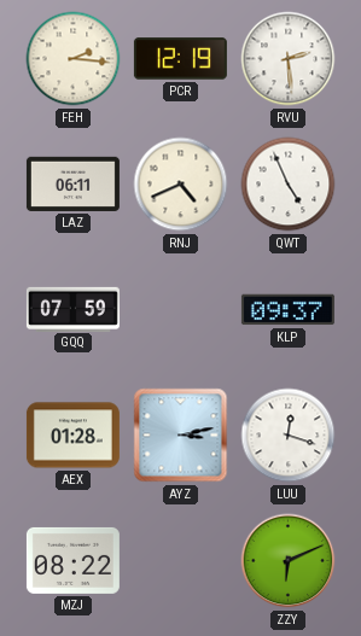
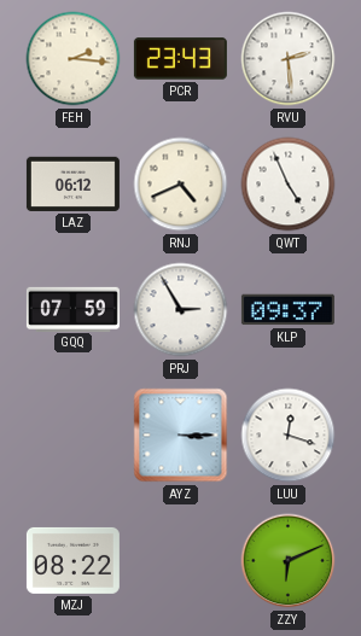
PCR: 12:19 -> 23:43
LAZ: 06:11 -> 06:12
PRJ: none -> 2:55
AEX: 01:28 -> none
AYZ: 3:13 -> 3:15
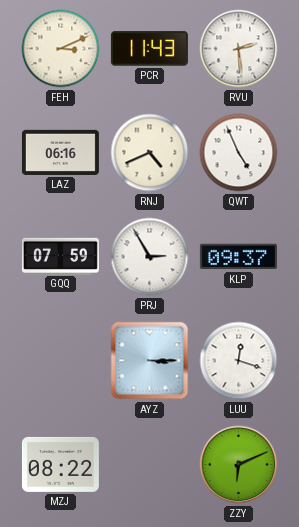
FEH: 2:16 -> 3:11
PCR: 23:43 -> 11:43
LAZ: 06:12 -> 06:16
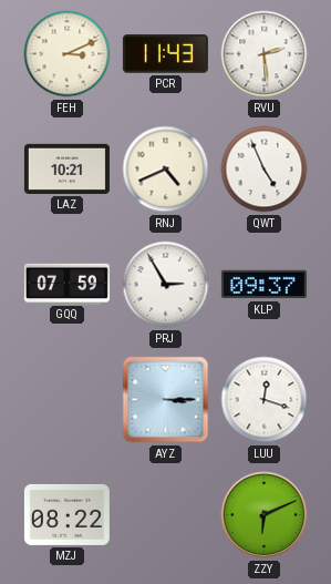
LAZ: 06:16 -> 10:21
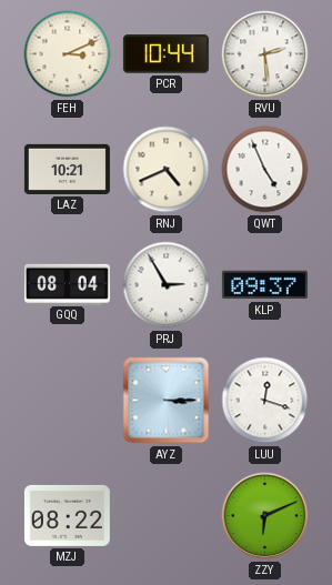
PCR: 11:43 -> 10:44
GQQ: 07:59 -> 08:04
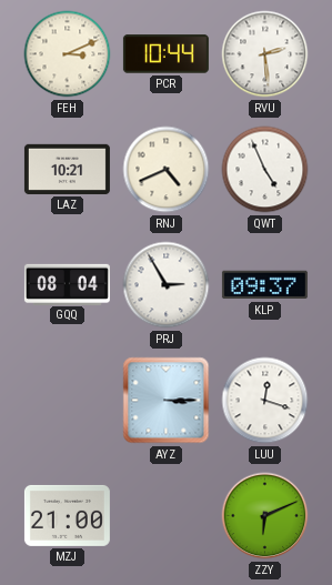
MZJ: 08:22 -> 21:00
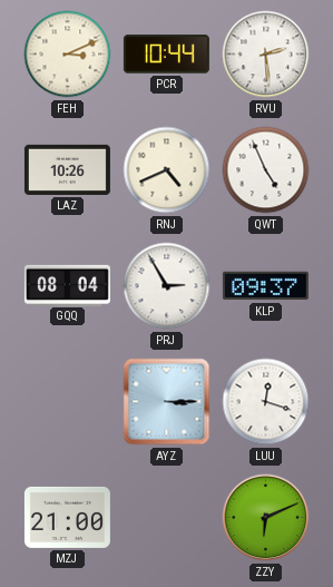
LAZ: 10:21 -> 10:26
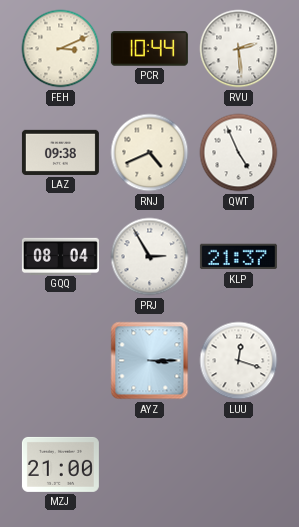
LAZ: 10:26 -> 09:38
KLP: 09:37 -> 21:37
ZZY: 6:11 -> none
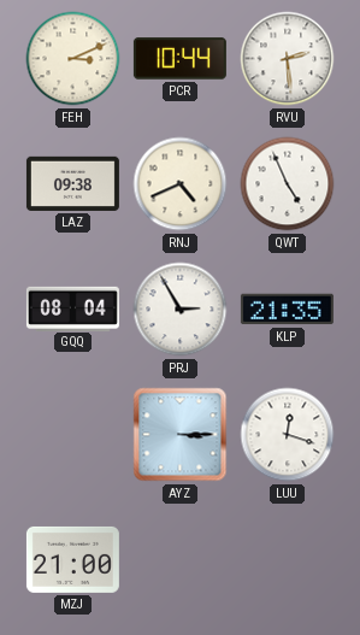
KLP: 21:37 -> 21:35
